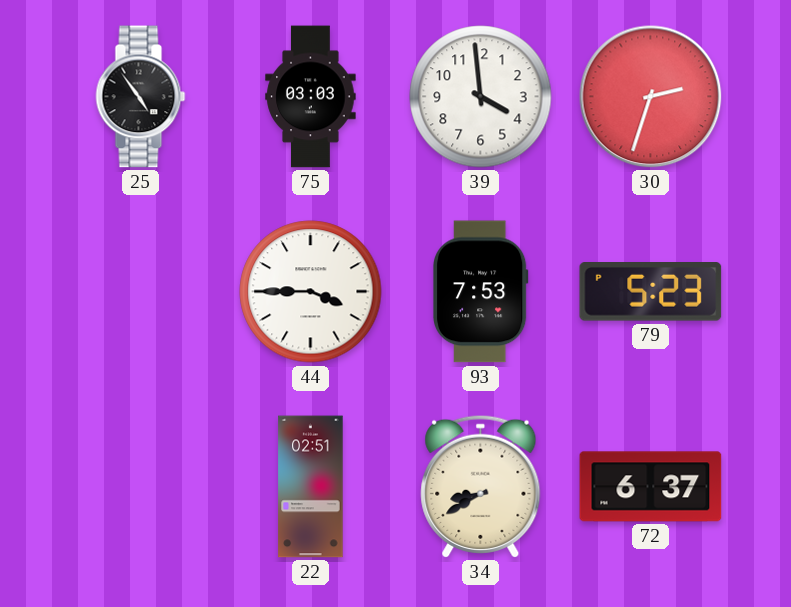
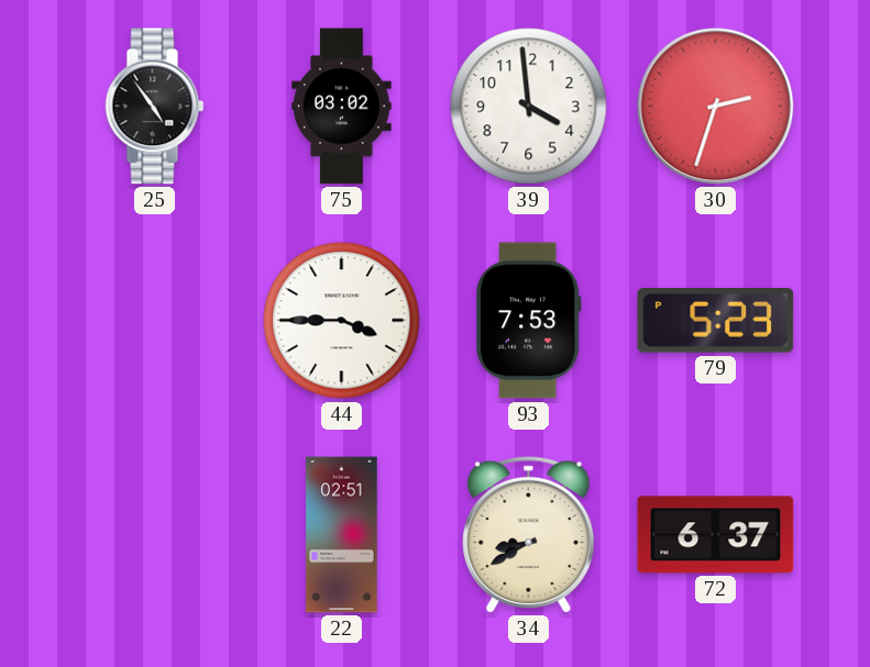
75: 03:03 -> 03:02
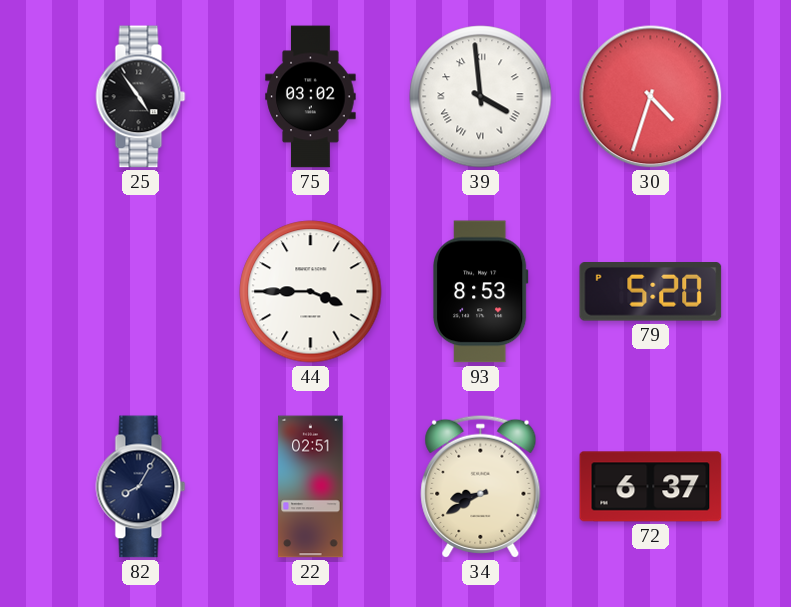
39 numerals: Arabic -> Roman
30: 2:33 -> 4:33
93: 7:53 -> 8:53
79: 5:23 -> 5:20
82: none -> 8:05
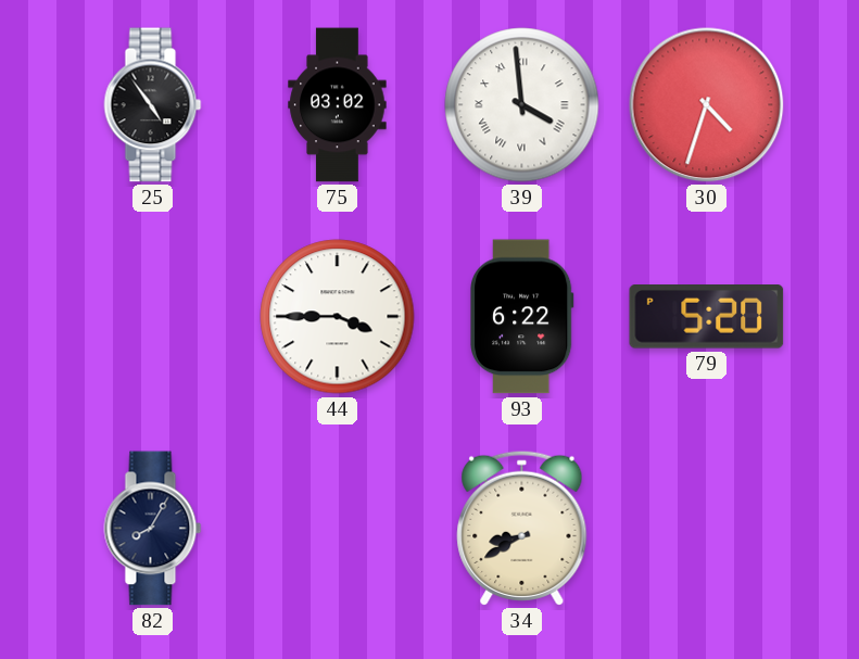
93: 8:53 -> 6:22
22: 02:51 -> none
72: 6:37 -> none
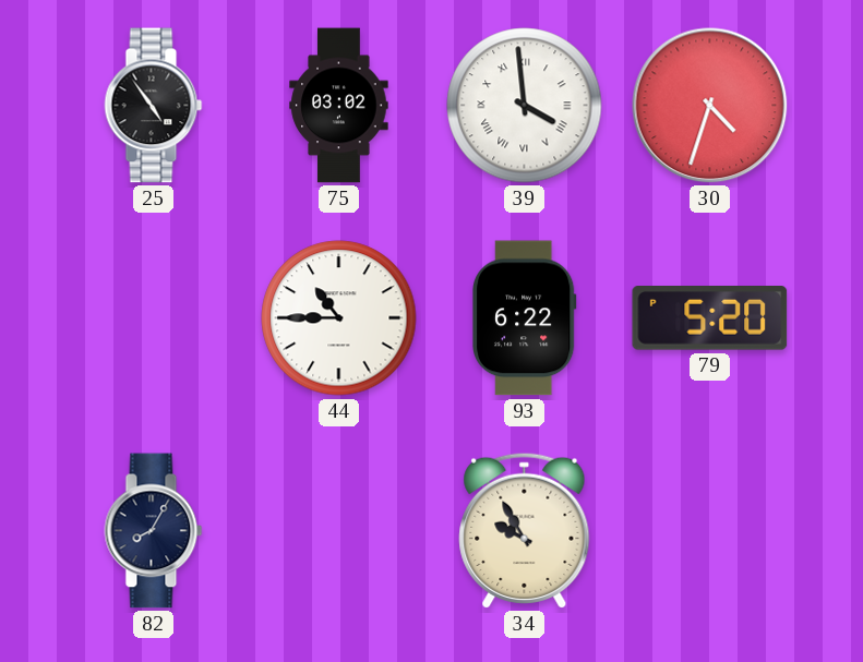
44: 3:45 -> 10:45
34: 8:40 -> 9:55
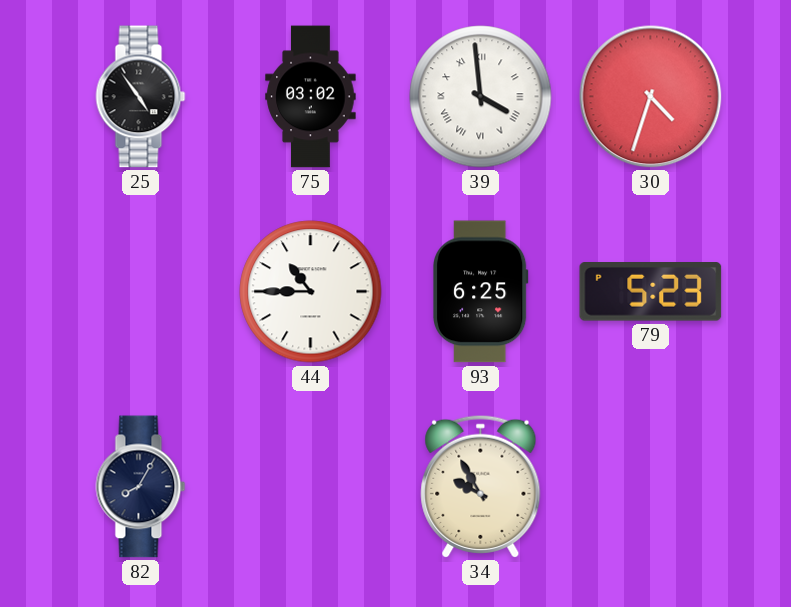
93: 6:22 -> 6:25
79: 5:20 -> 5:23
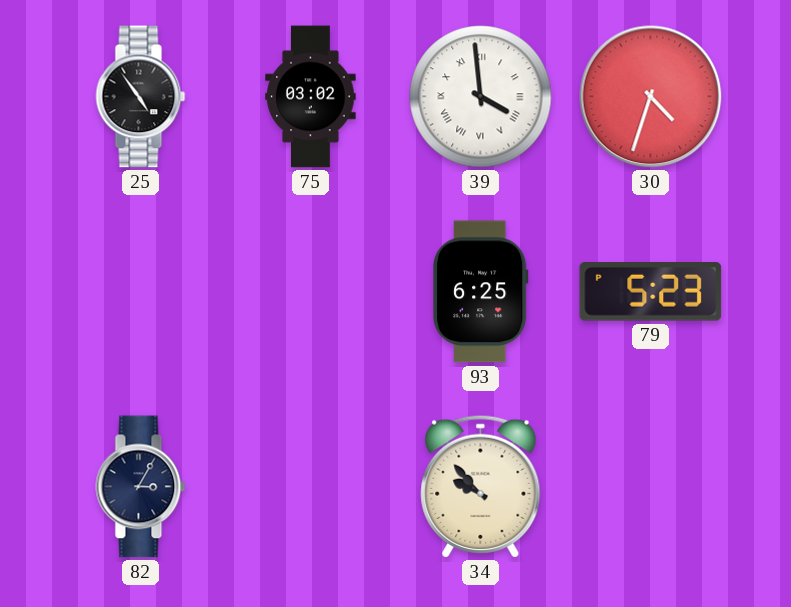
44: 10:45 -> none
82: 8:05 -> 3:05
34: 9:55 -> 9:53
